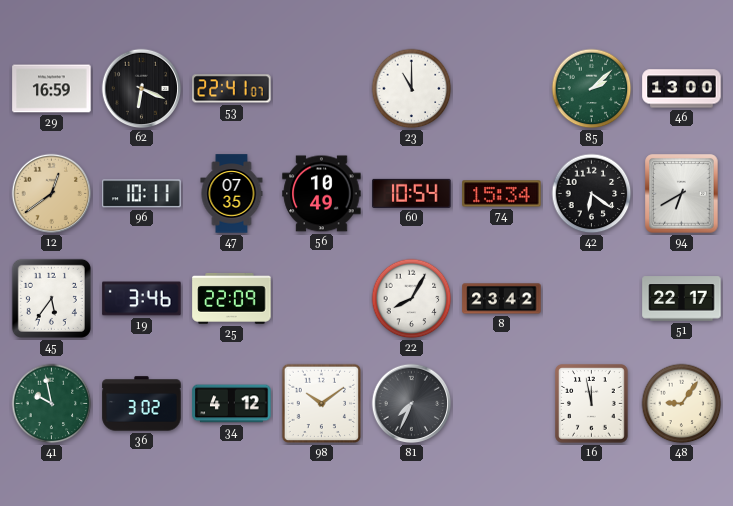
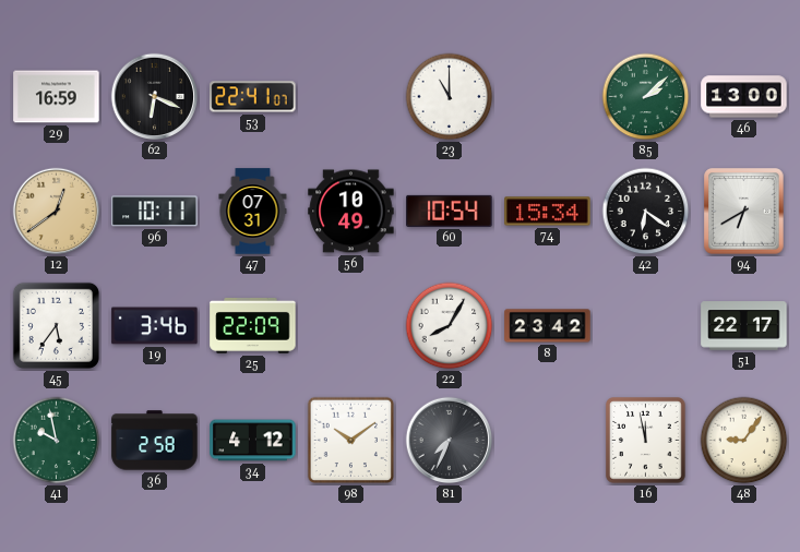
47: 07:35 -> 07:31
36: 3:02 -> 2:58
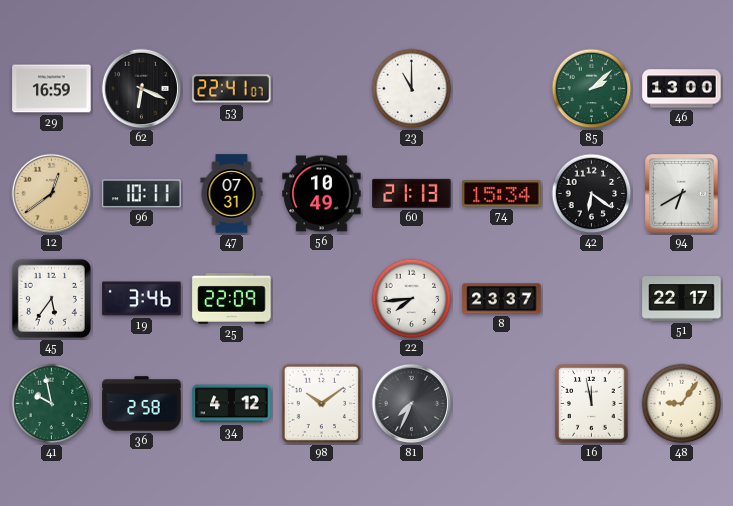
60: 10:54 -> 21:13
22: 8:05 -> 7:44
8: 23:42 -> 23:37
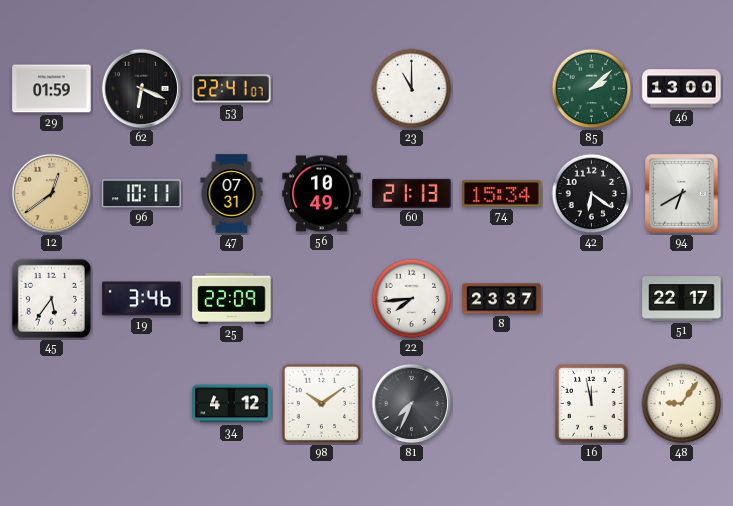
29: 16:59 -> 01:59
41: 9:58 -> none
36: 2:58 -> none
